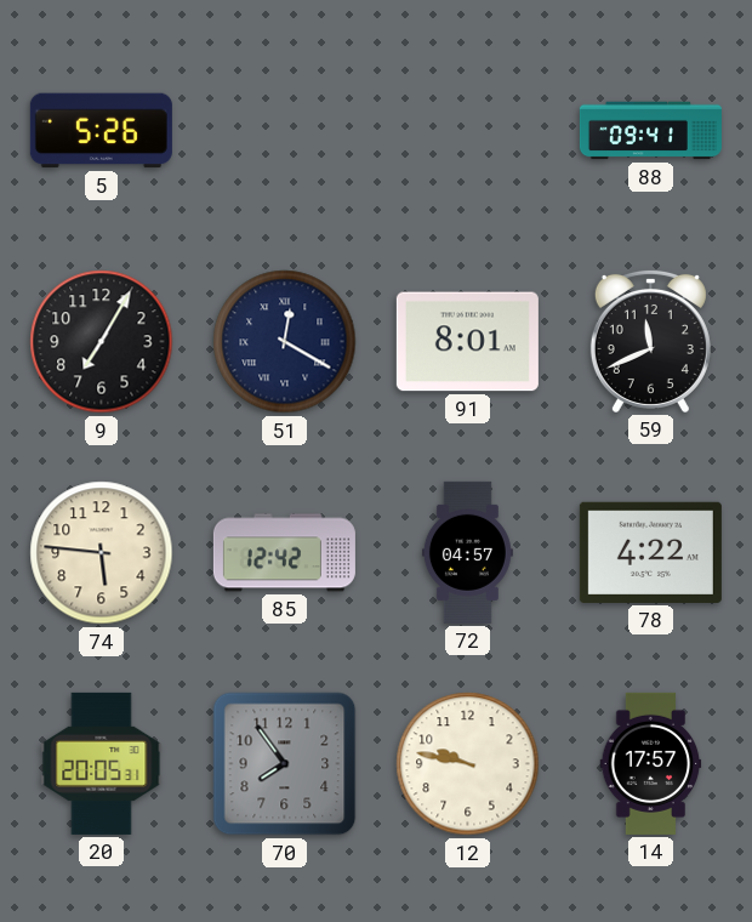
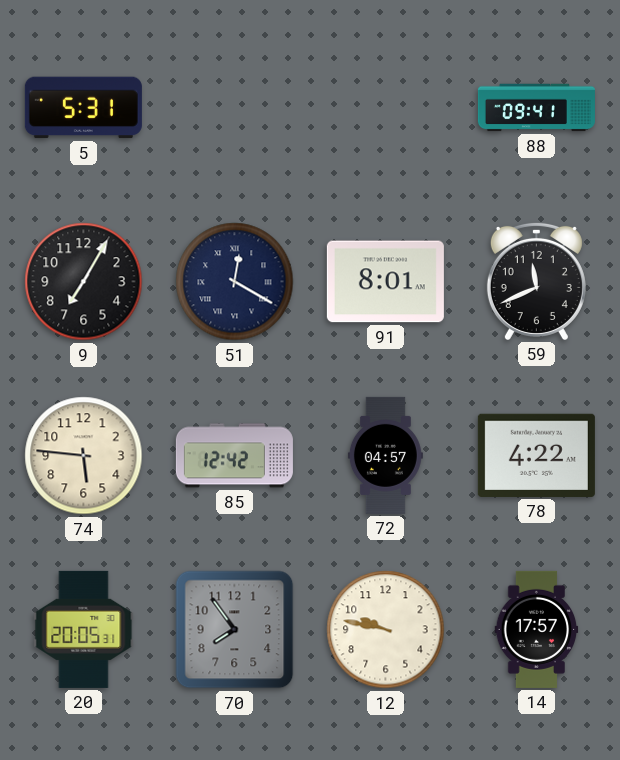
5: 5:26 -> 5:31
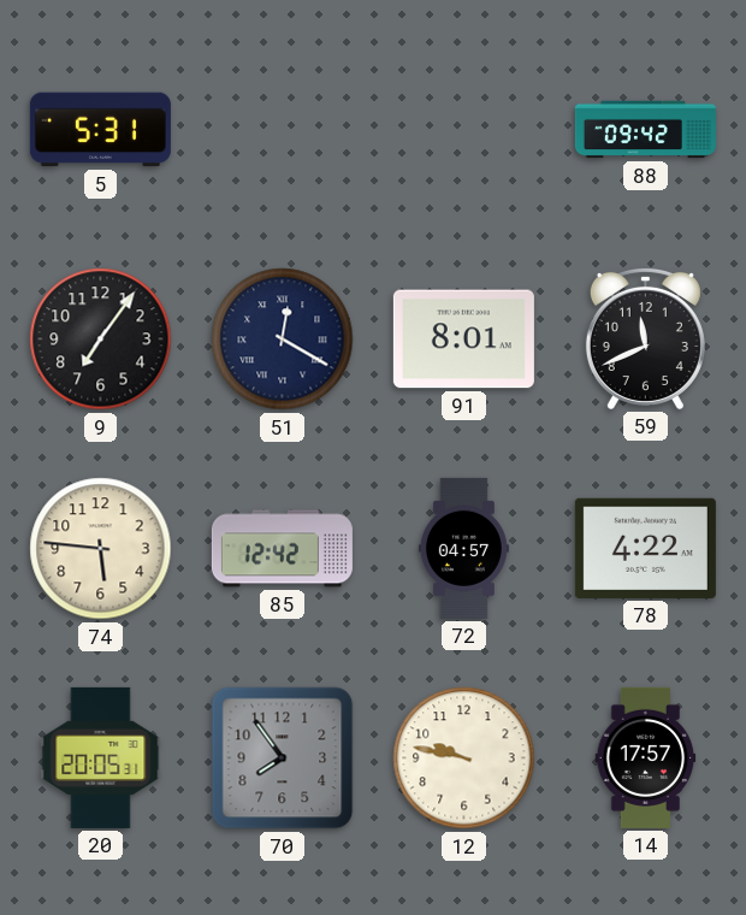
88: 09:41 -> 09:42
9: 7:05 -> 7:06
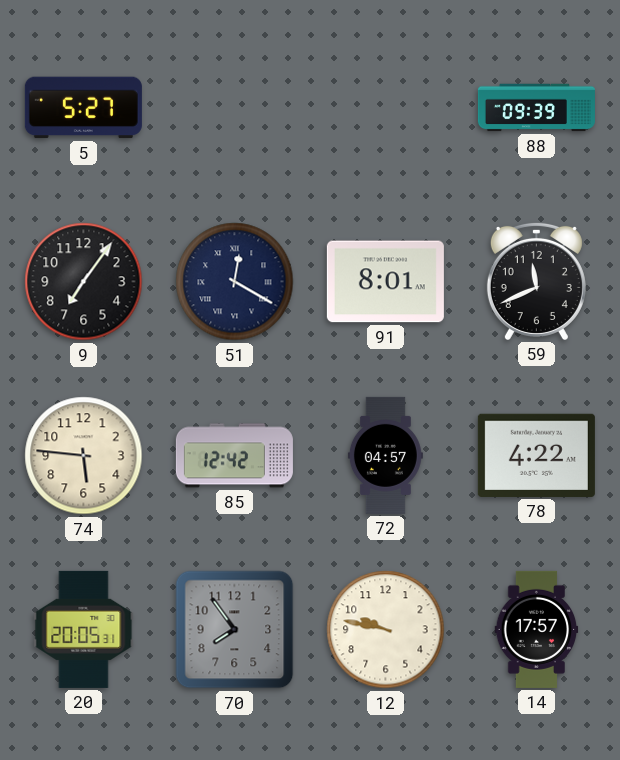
5: 5:31 -> 5:27
88: 09:42 -> 09:39
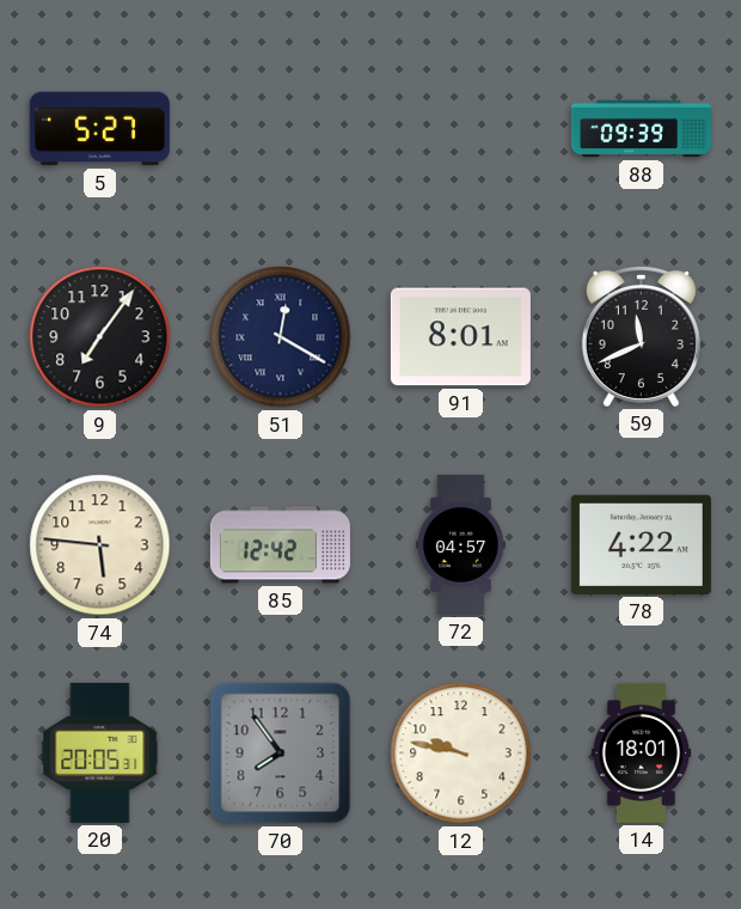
14: 17:57 -> 18:01
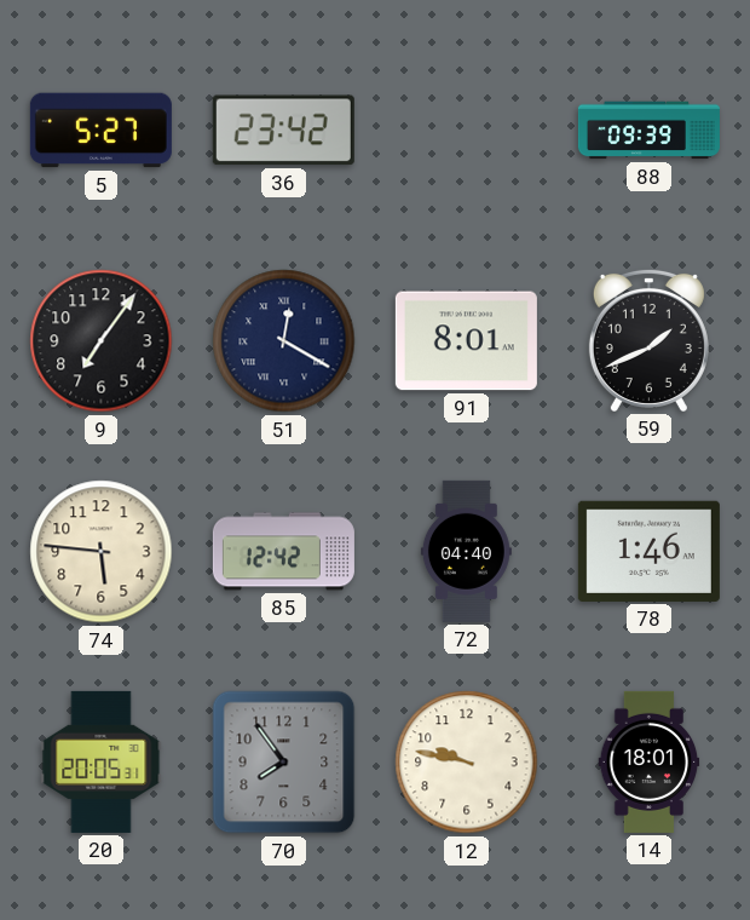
36: none -> 23:42
59: 11:41 -> 1:41
72: 04:57 -> 04:40
78: 4:22 -> 1:46
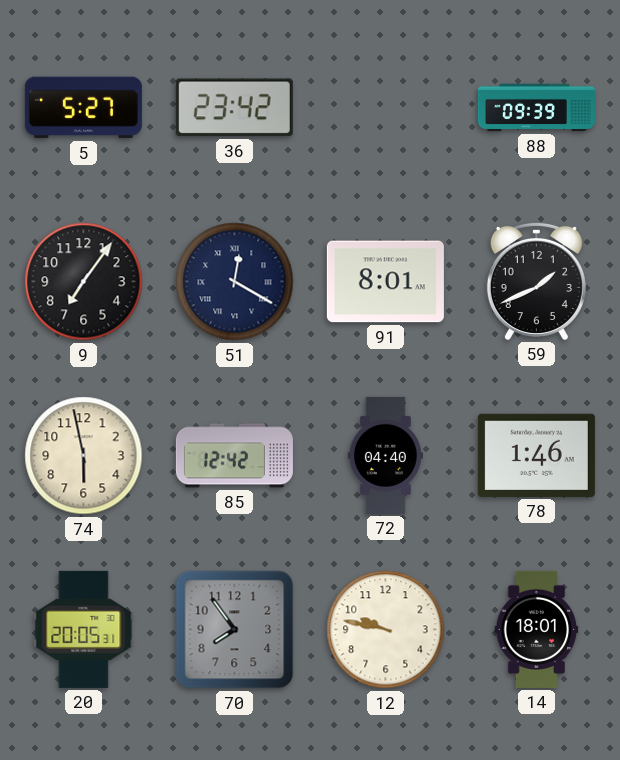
74: 5:46 -> 5:58
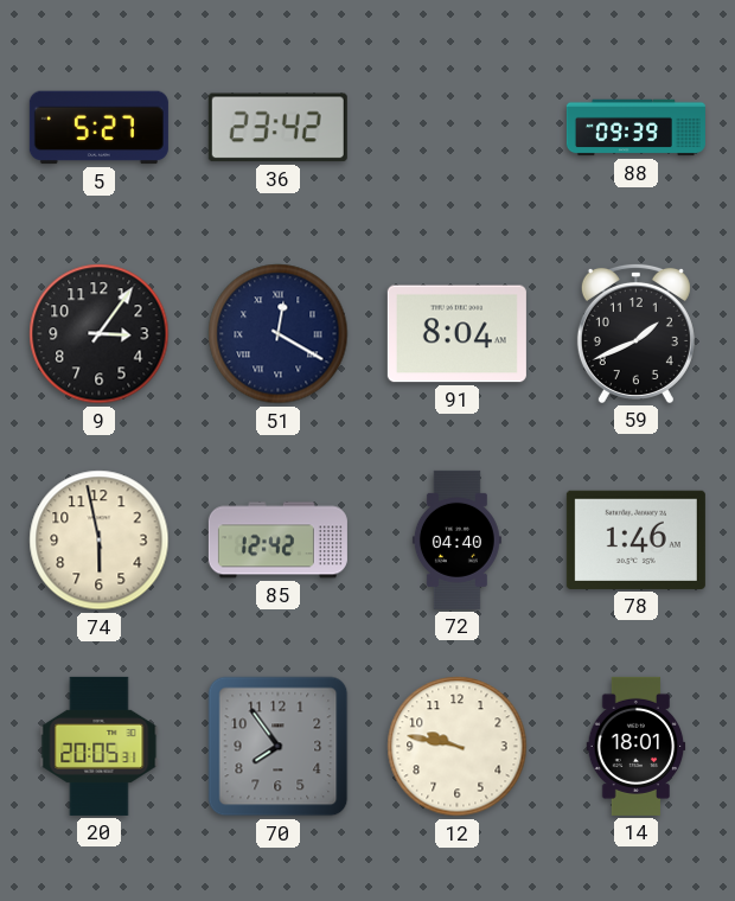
9: 7:06 -> 3:06
91: 8:01 -> 8:04
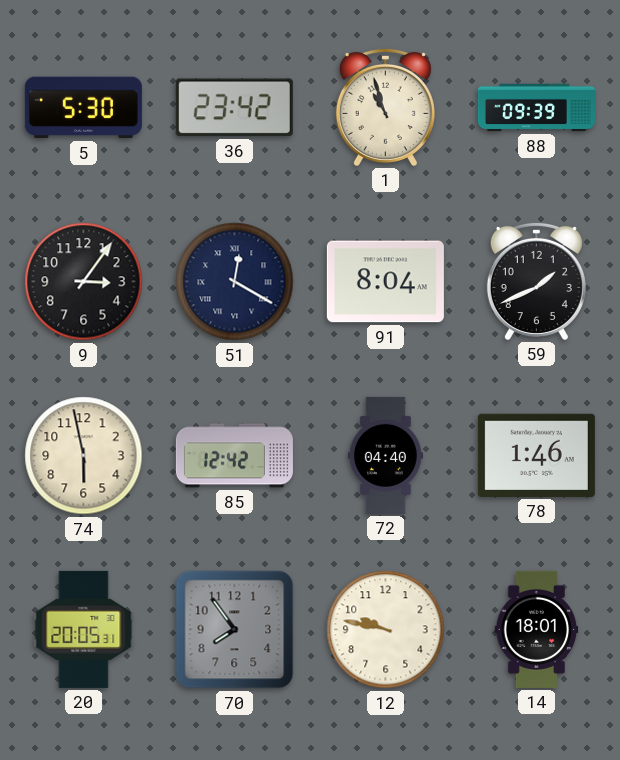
5: 5:27 -> 5:30
1: none -> 10:57
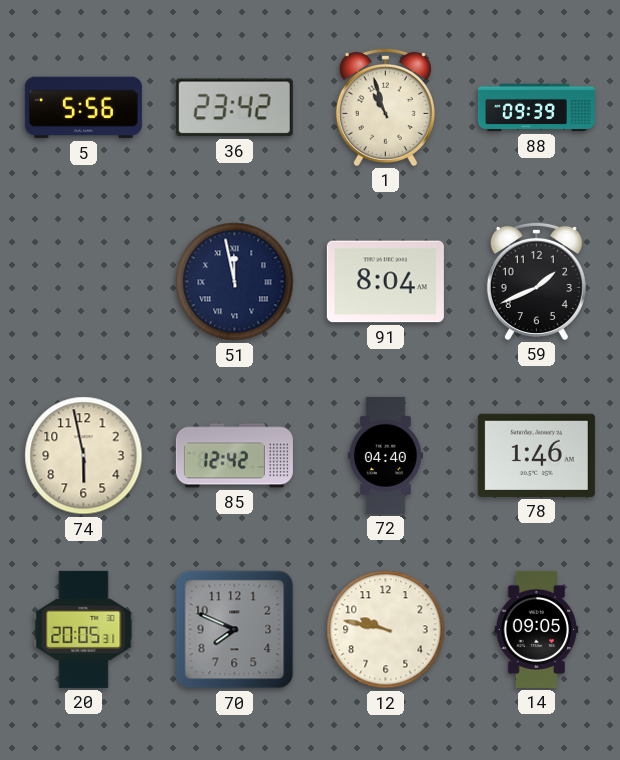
5: 5:30 -> 5:56
9: 3:06 -> none
51: 12:20 -> 11:58
70: 7:54 -> 7:49
14: 18:01 -> 09:05
